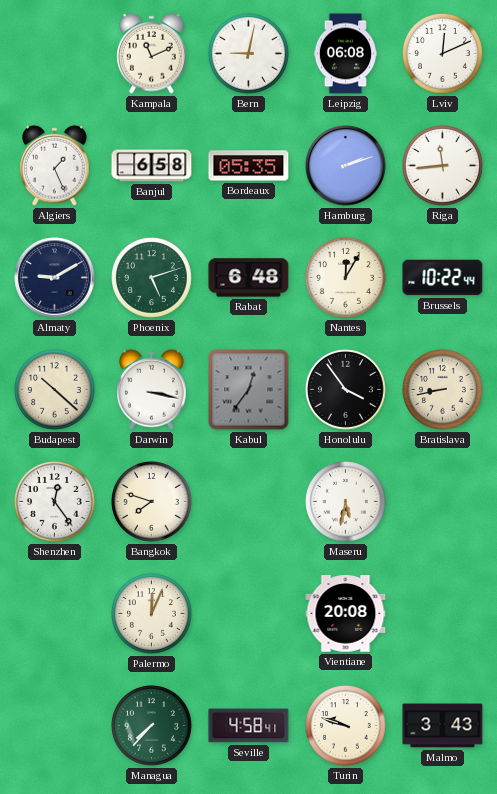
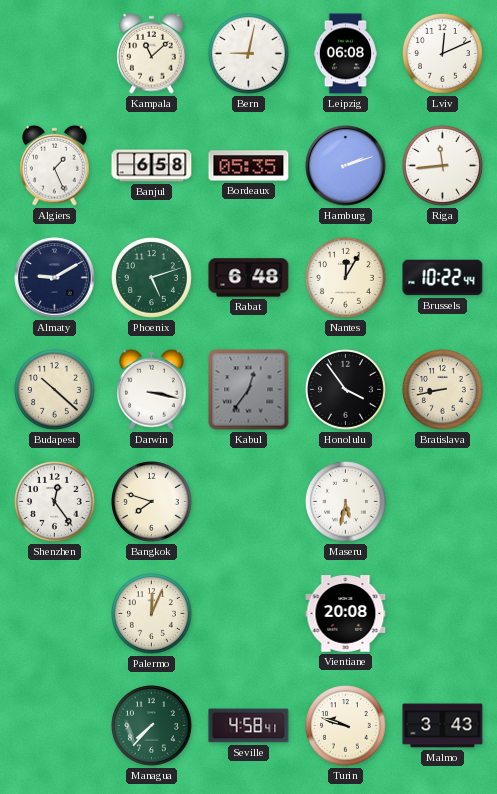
Kampala: 11:11 -> 11:08
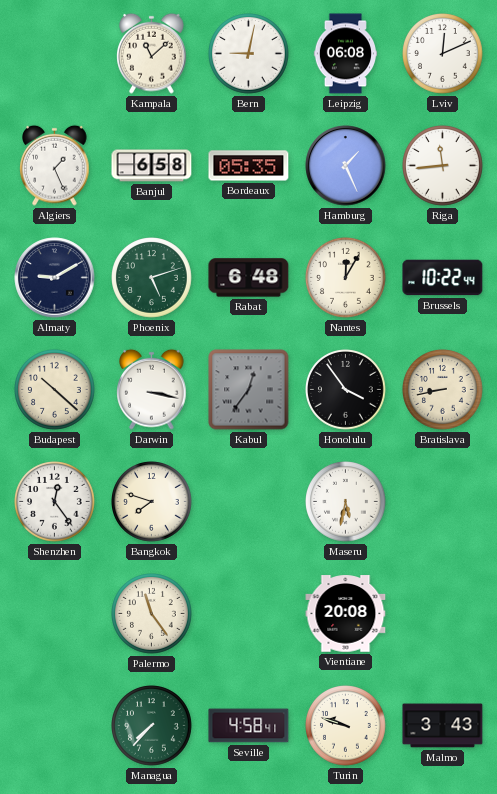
Hamburg: 2:12 -> 1:26
Palermo: 12:04 -> 11:24
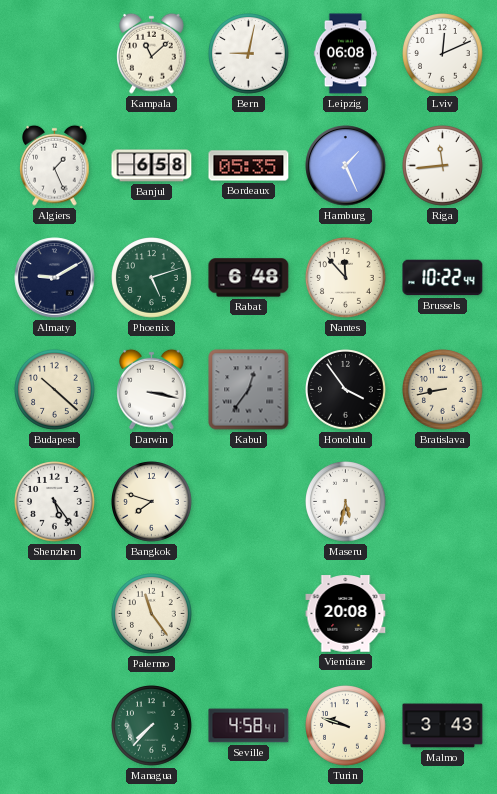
Nantes: 12:05 -> 11:53
Shenzhen: 12:24 -> 5:24
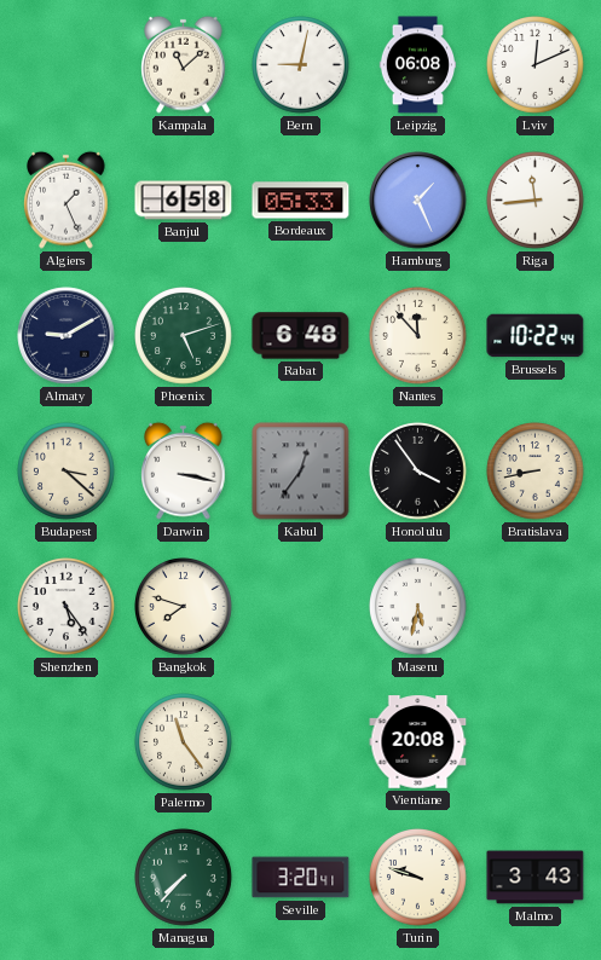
Bordeaux: 05:35 -> 05:33
Budapest: 10:22 -> 3:22
Seville: 4:58 -> 3:20
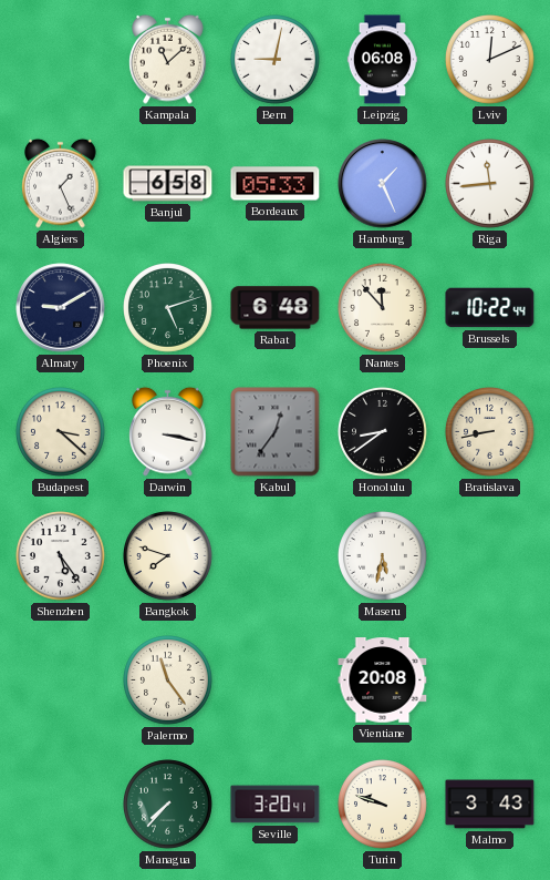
Honolulu: 3:54 -> 8:39
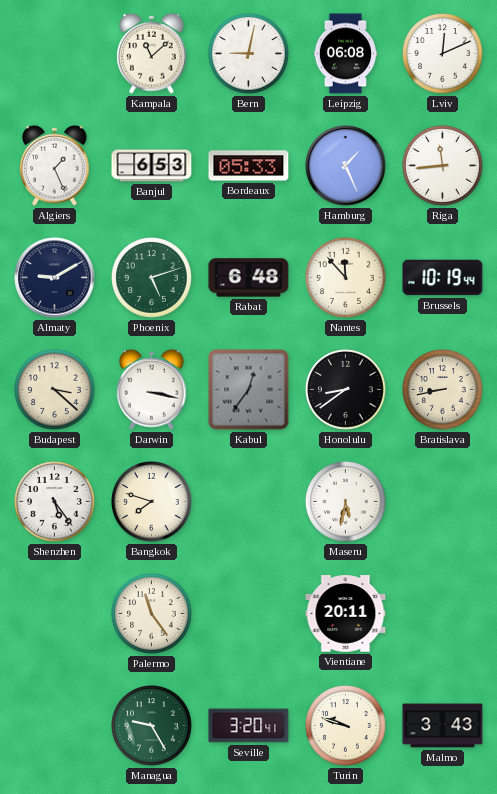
Banjul: 6:58 -> 6:53
Brussels: 10:22 -> 10:19
Vientiane: 20:08 -> 20:11
Managua: 7:37 -> 9:25
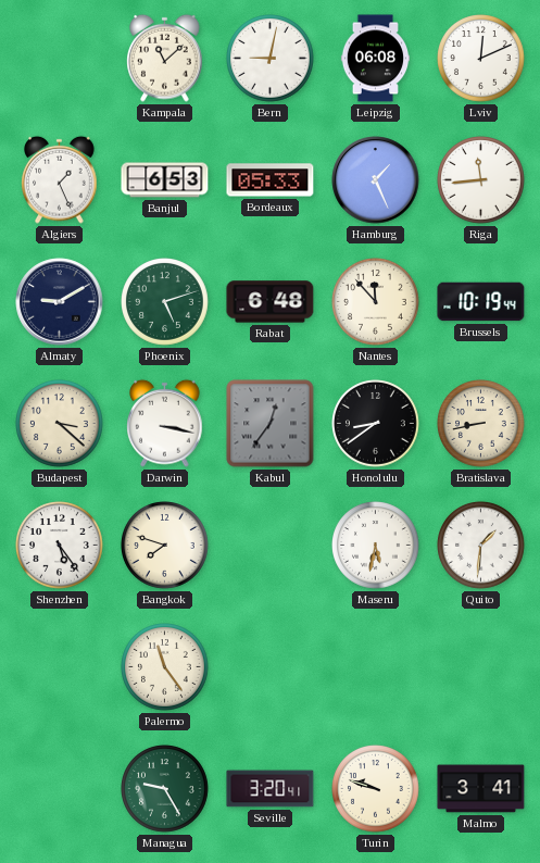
Quito: none -> 1:31
Vientiane: 20:11 -> none
Malmo: 3:43 -> 3:41
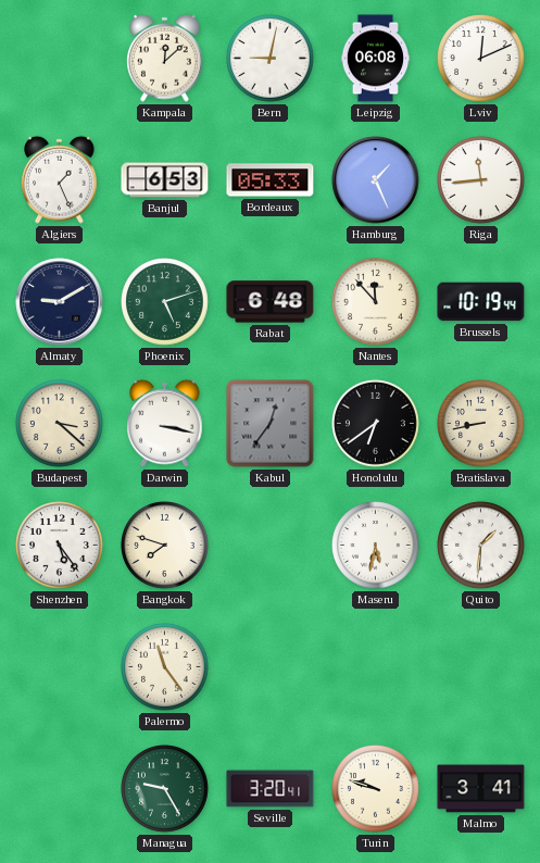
Kampala: 11:08 -> 12:08
Honolulu: 8:39 -> 6:39
